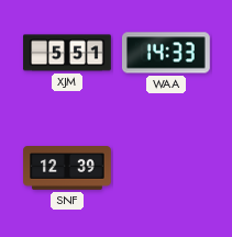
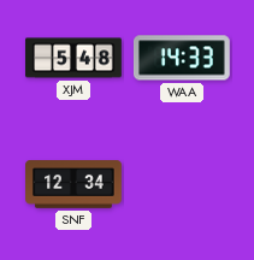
XJM: 5:51 -> 5:48
SNF: 12:39 -> 12:34
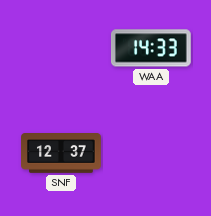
XJM: 5:48 -> none
SNF: 12:34 -> 12:37
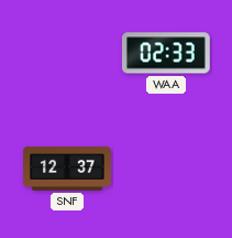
WAA: 14:33 -> 02:33
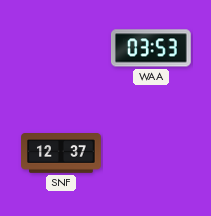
WAA: 02:33 -> 03:53
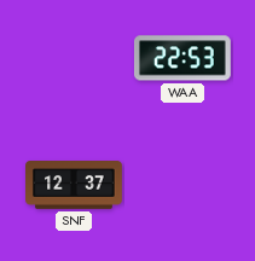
WAA: 03:53 -> 22:53
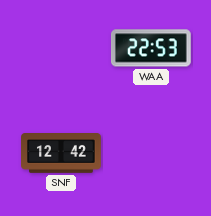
SNF: 12:37 -> 12:42
